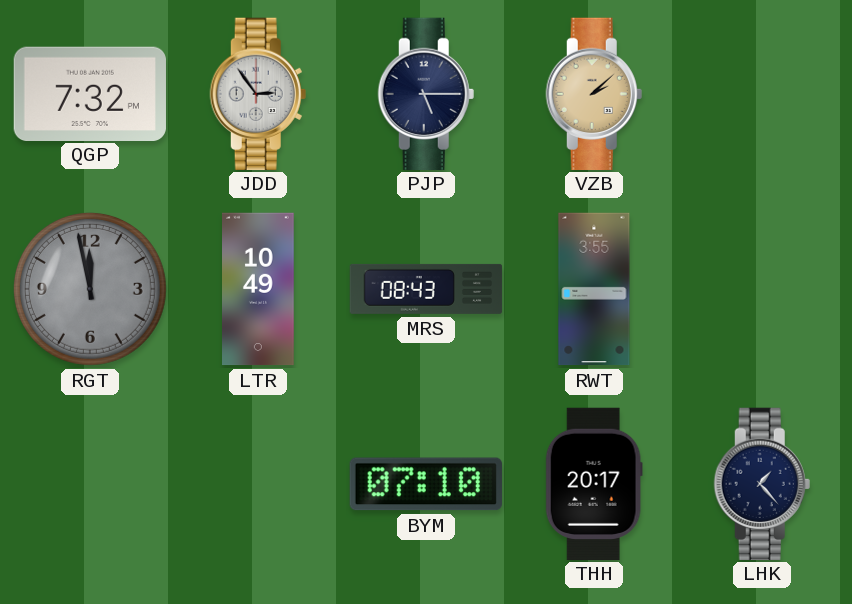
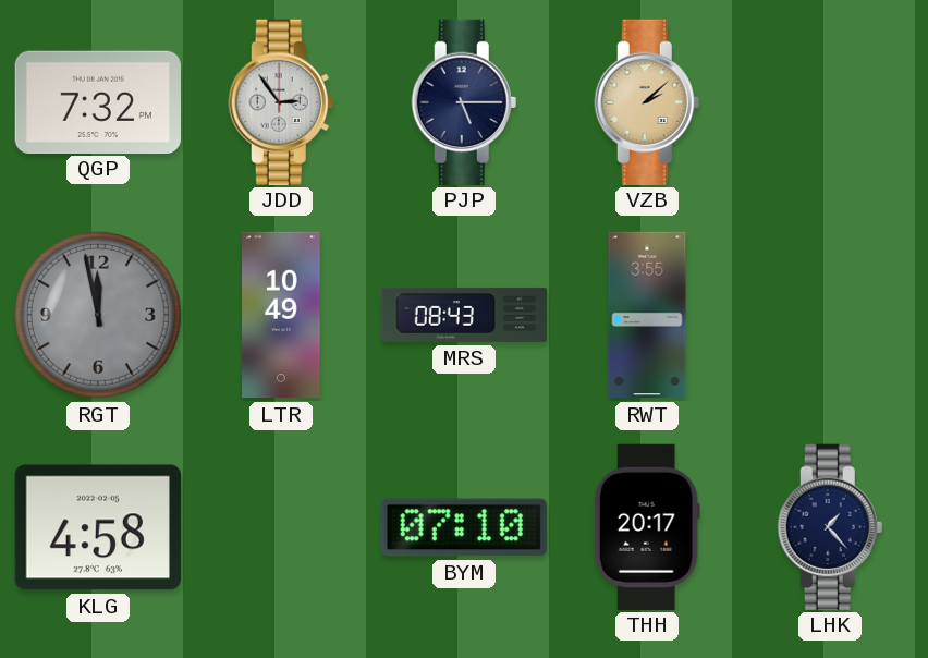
KLG: none -> 4:58
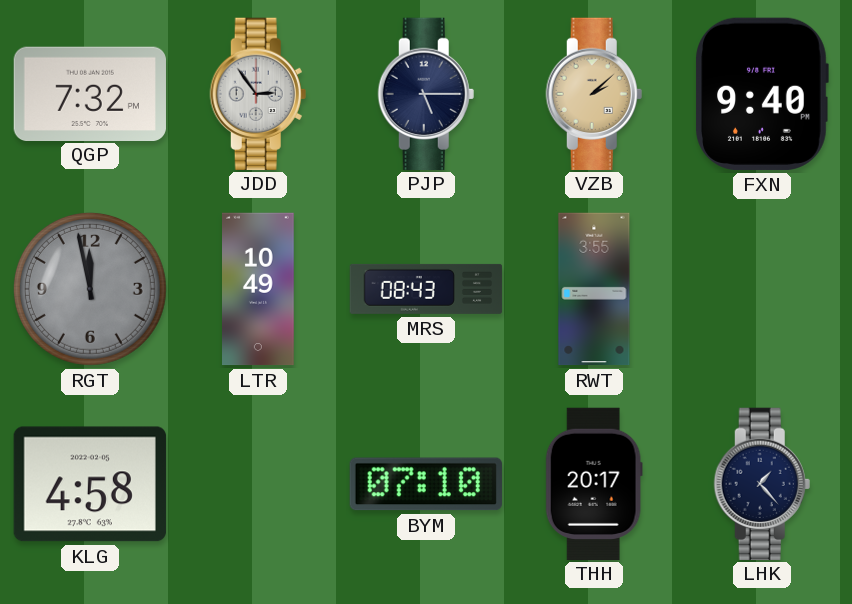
FXN: none -> 9:40
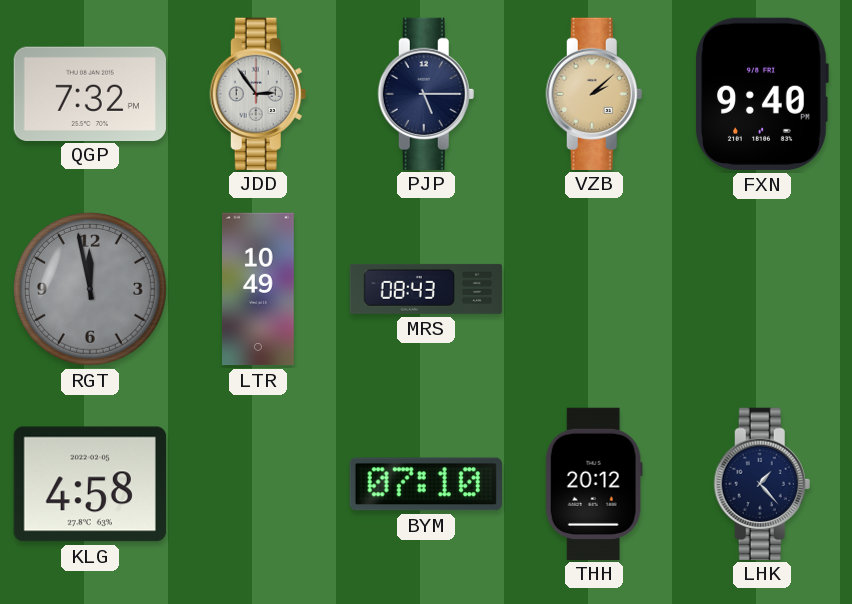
RWT: 3:55 -> none
THH: 20:17 -> 20:12
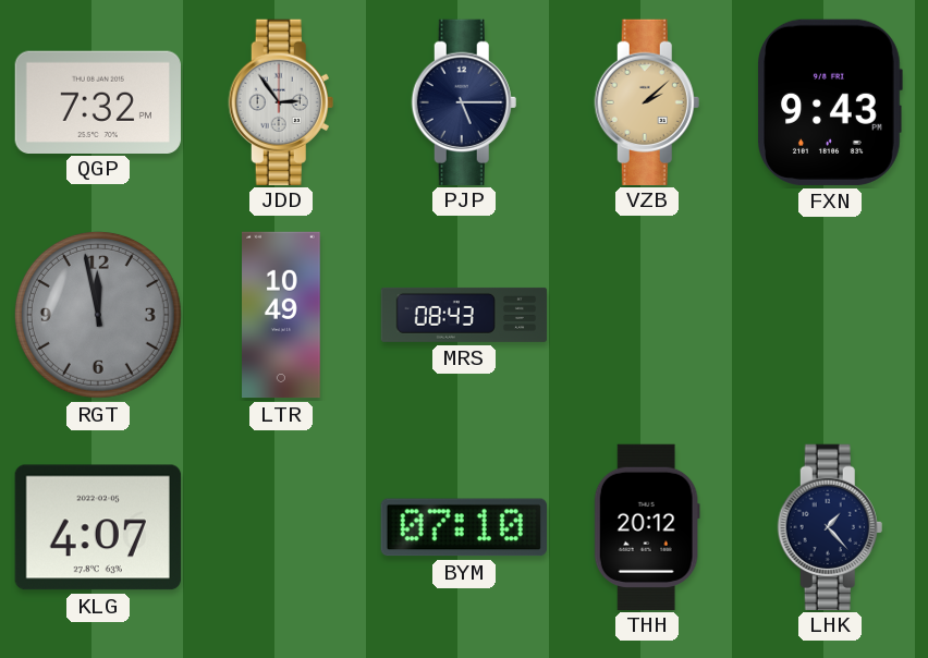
FXN: 9:40 -> 9:43
KLG: 4:58 -> 4:07
